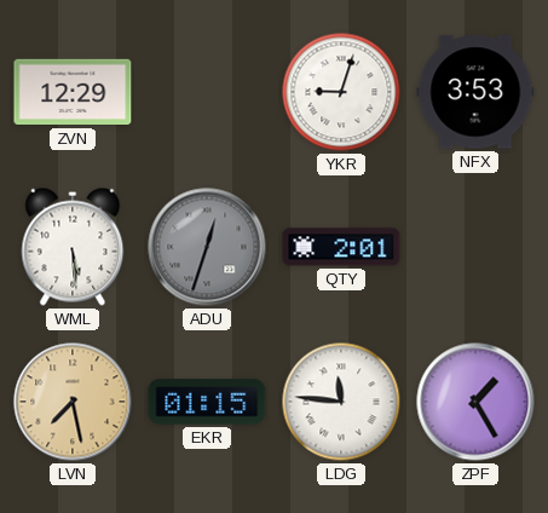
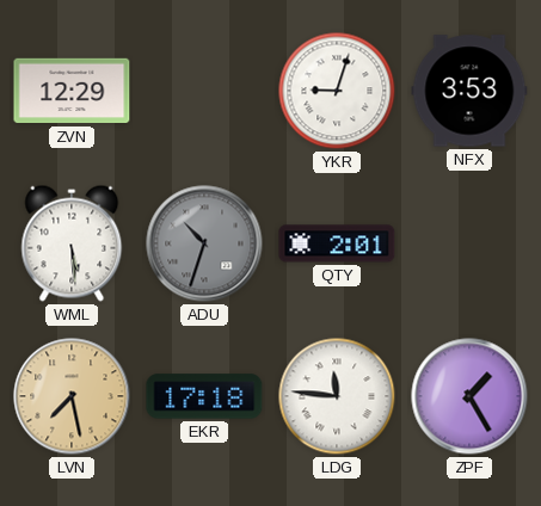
ADU: 12:33 -> 10:33
EKR: 01:15 -> 17:18
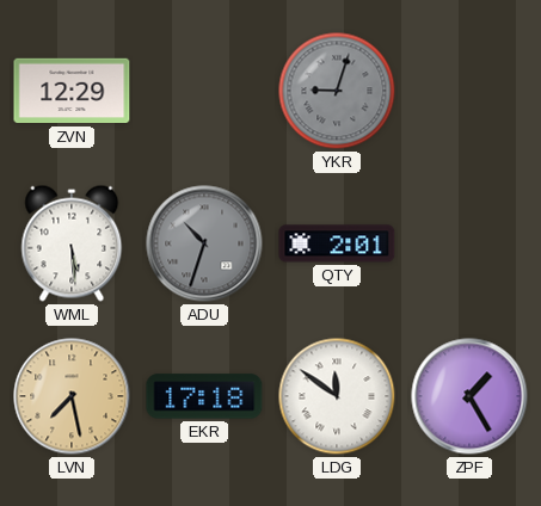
YKR dial: white -> grey
NFX: 3:53 -> none
LDG: 11:46 -> 11:51
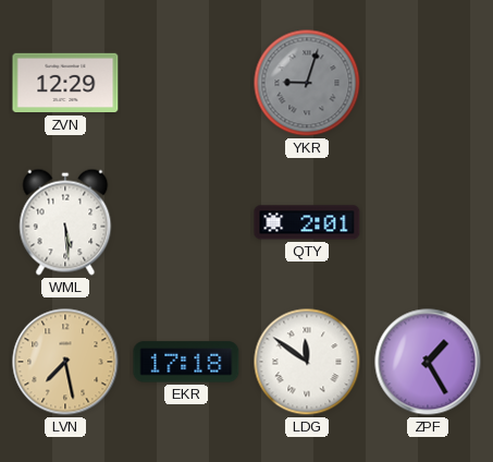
ADU: 10:33 -> none
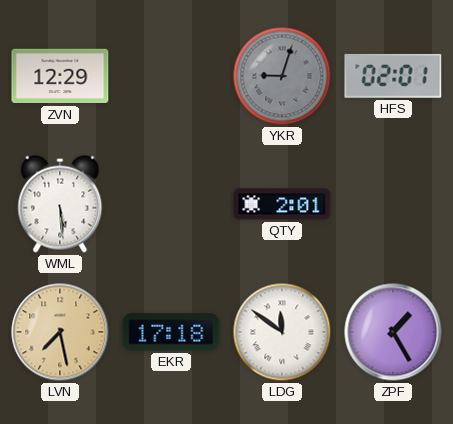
HFS: none -> 02:01
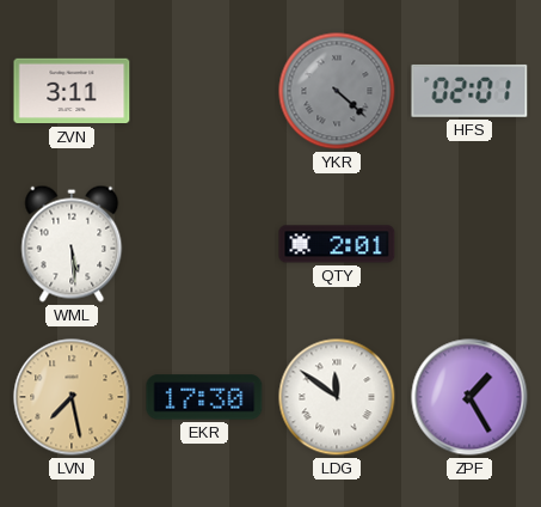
ZVN: 12:29 -> 3:11
YKR: 9:03 -> 4:22
EKR: 17:18 -> 17:30
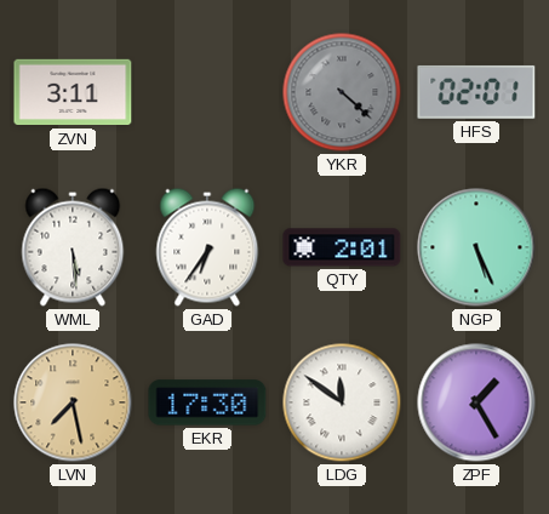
GAD: none -> 6:36
NGP: none -> 5:26
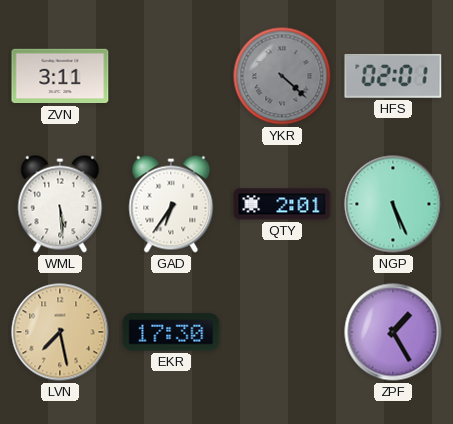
LDG: 11:51 -> none
